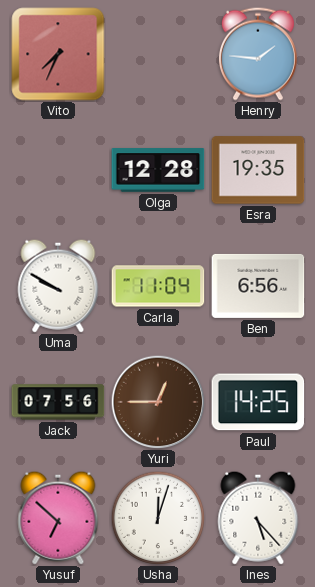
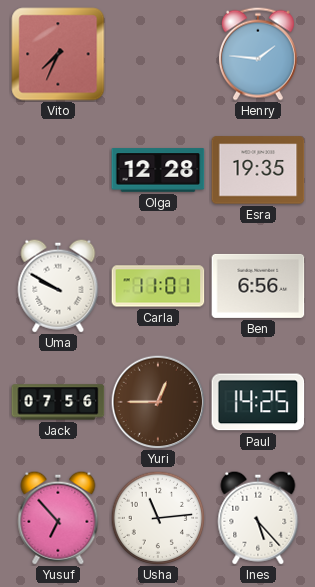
Carla: 11:04 -> 11:01
Yusuf: 6:52 -> 6:53
Usha: 12:03 -> 11:14
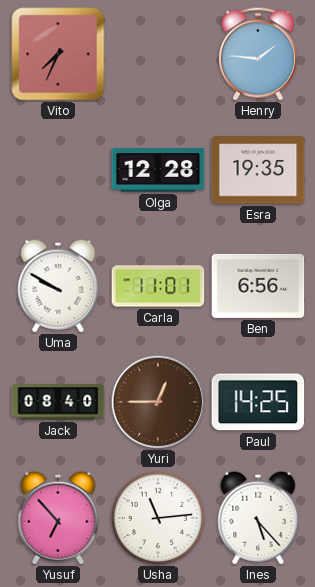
Jack: 07:56 -> 08:40
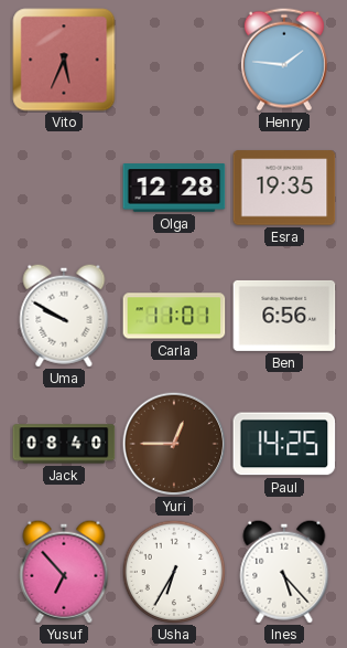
Vito: 7:34 -> 5:34
Usha: 11:14 -> 6:35
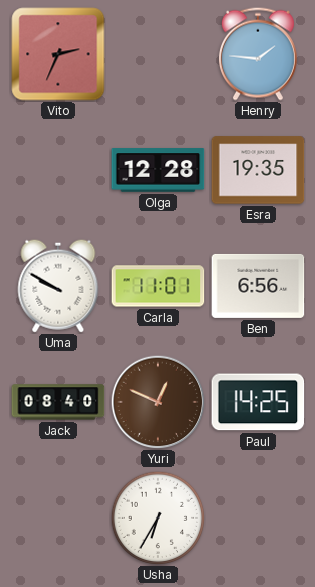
Vito: 5:34 -> 2:34
Yuri: 12:45 -> 12:49
Yusuf: 6:53 -> none
Ines: 5:23 -> none
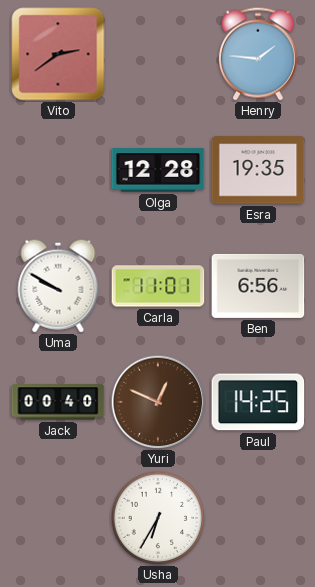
Vito: 2:34 -> 2:39
Jack: 08:40 -> 00:40
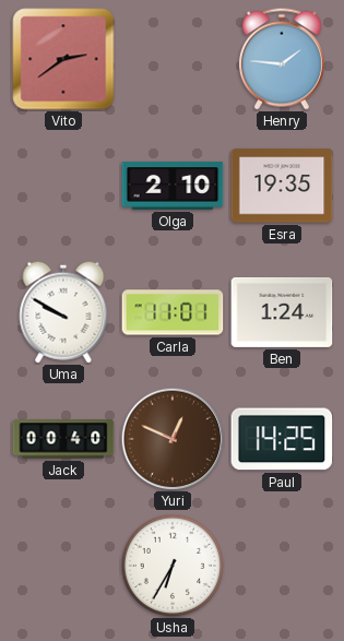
Olga: 12:28 -> 2:10
Ben: 6:56 -> 1:24
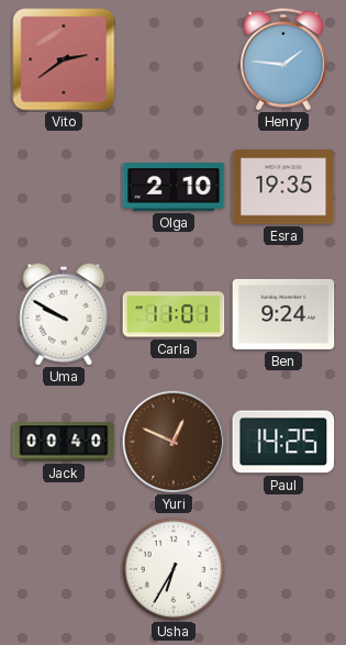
Ben: 1:24 -> 9:24
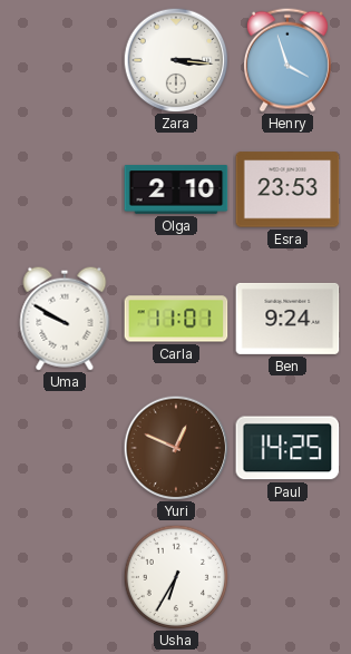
Vito: 2:39 -> none
Zara: none -> 3:16
Henry: 1:46 -> 3:57
Esra: 19:35 -> 23:53
Jack: 00:40 -> none
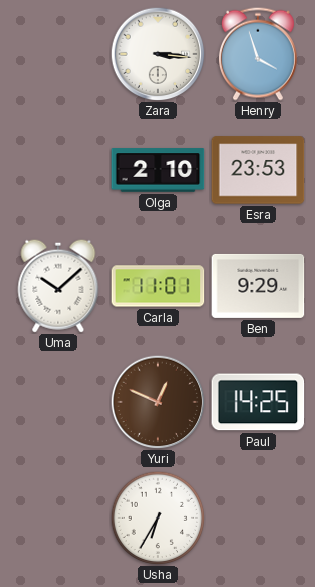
Uma: 9:50 -> 10:08
Ben: 9:24 -> 9:29
